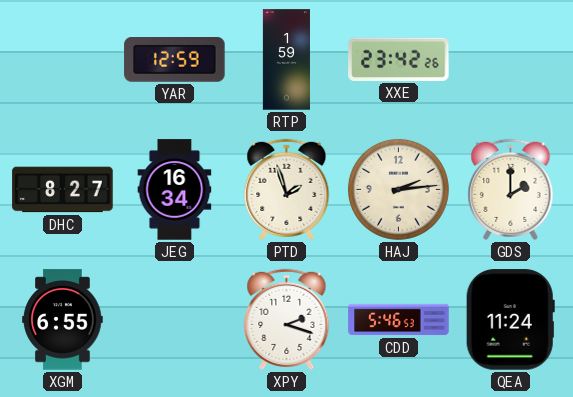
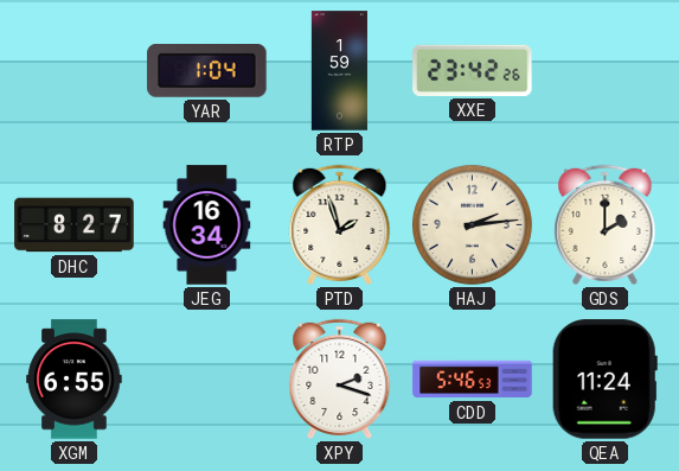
YAR: 12:59 -> 1:04
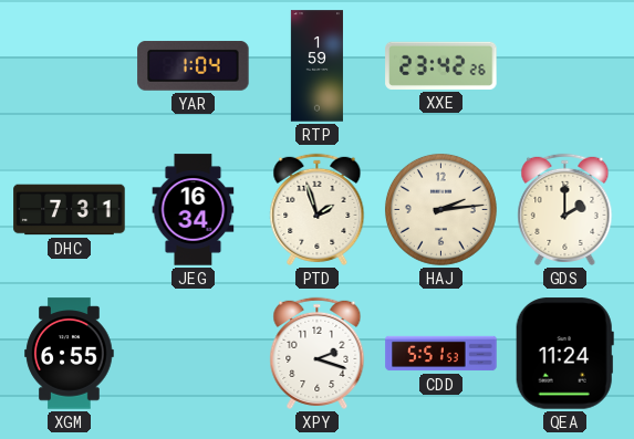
DHC: 8:27 -> 7:31
CDD: 5:46 -> 5:51
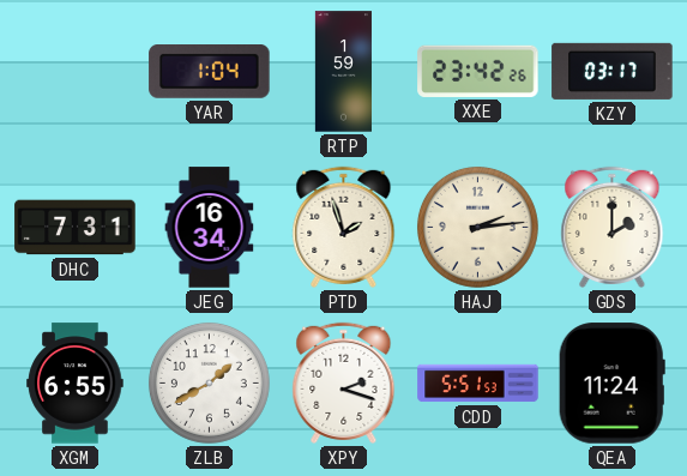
KZY: none -> 03:17
ZLB: none -> 1:40
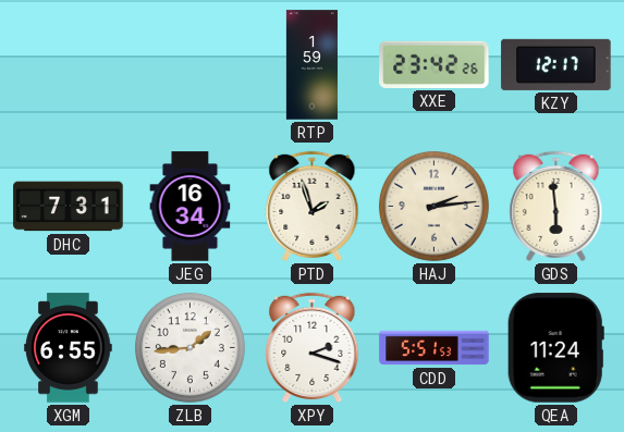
YAR: 1:04 -> none
KZY: 03:17 -> 12:17
GDS: 2:00 -> 5:59
ZLB: 1:40 -> 1:44
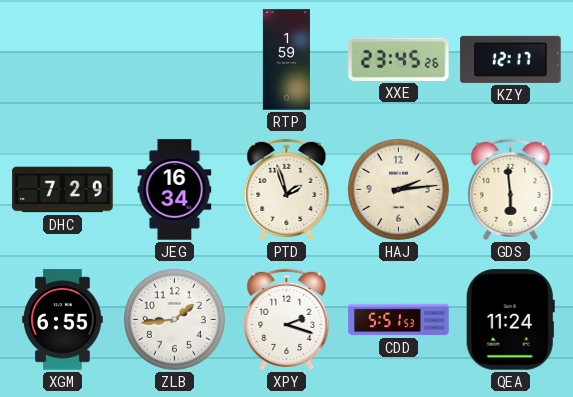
XXE: 23:42 -> 23:45
DHC: 7:31 -> 7:29
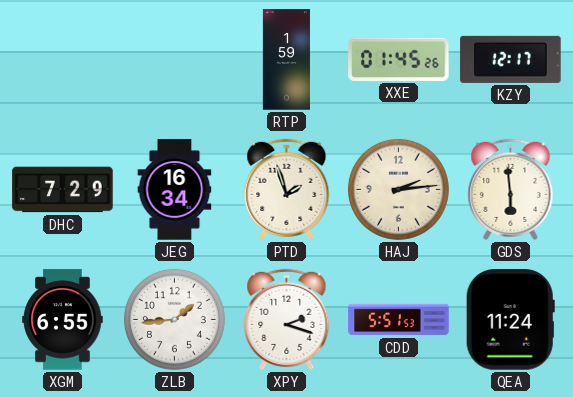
XXE: 23:45 -> 01:45
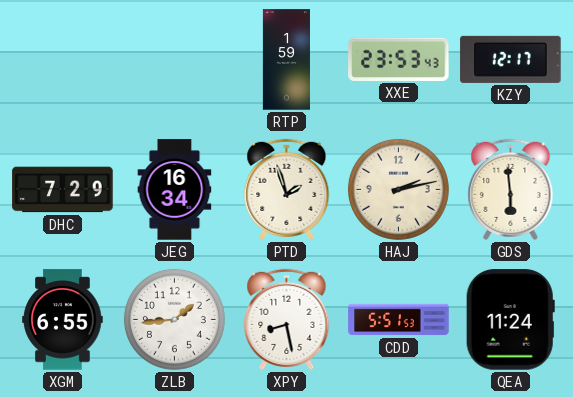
XXE: 01:45 -> 23:53
HAJ: 2:14 -> 2:13
XPY: 2:18 -> 8:28
